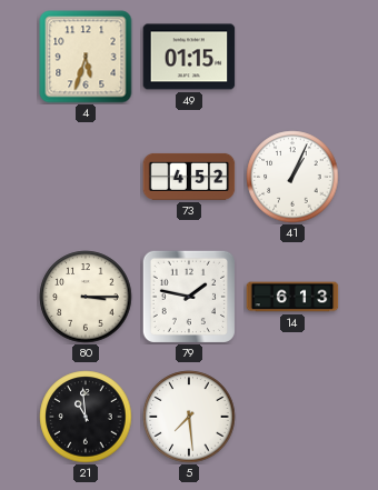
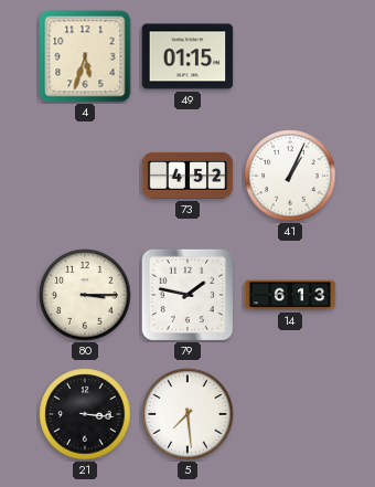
21: 10:59 -> 3:16
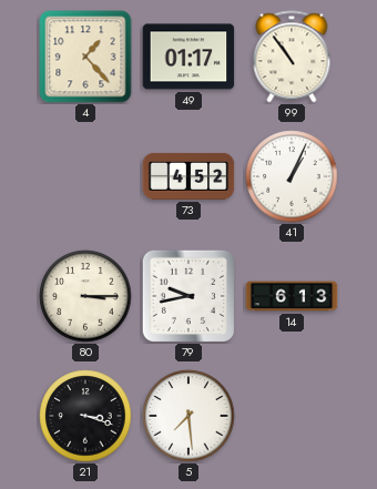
4: 5:33 -> 1:23
49: 01:15 -> 01:17
99: none -> 10:54
79: 1:47 -> 9:43
21: 3:16 -> 3:18
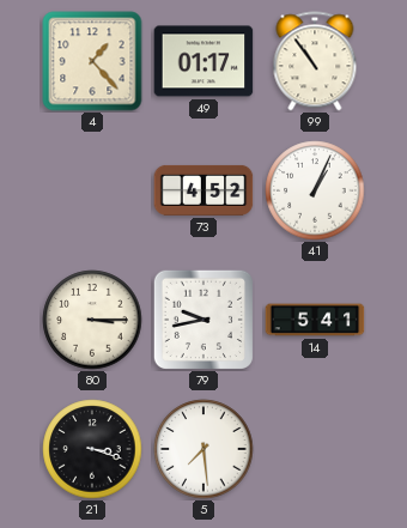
14: 6:13 -> 5:41
